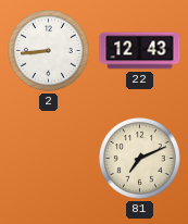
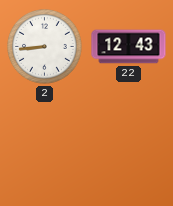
81: 7:11 -> none
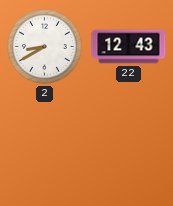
2: 8:44 -> 8:40
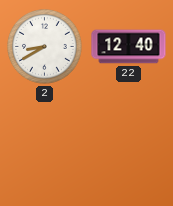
22: 12:43 -> 12:40
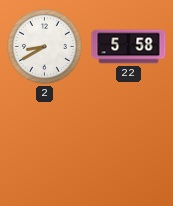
22: 12:40 -> 5:58
